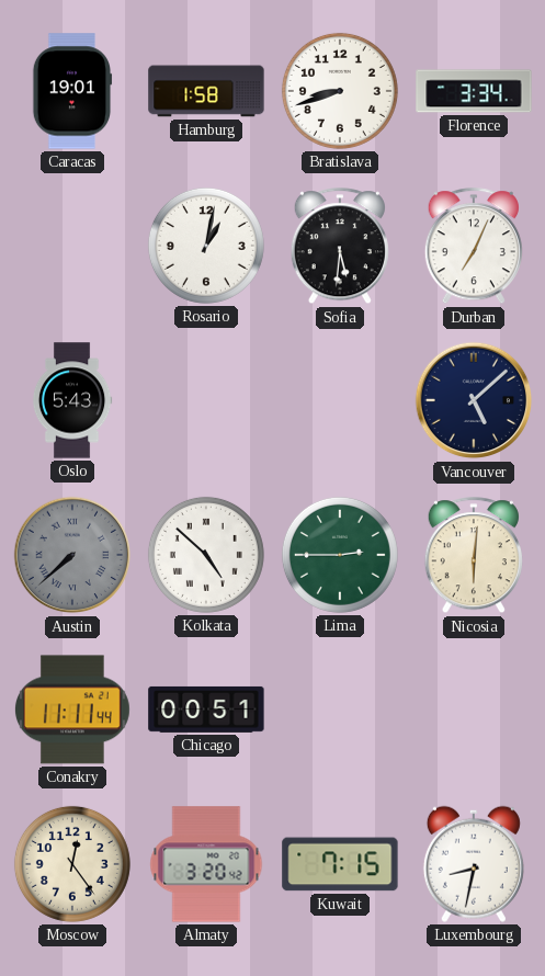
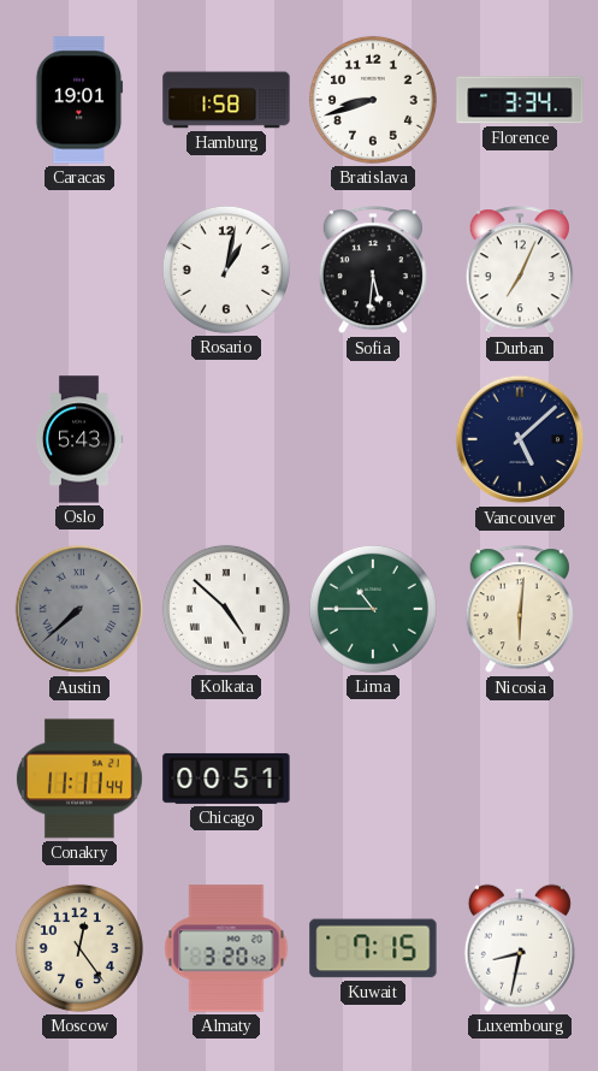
Lima: 2:45 -> 10:45
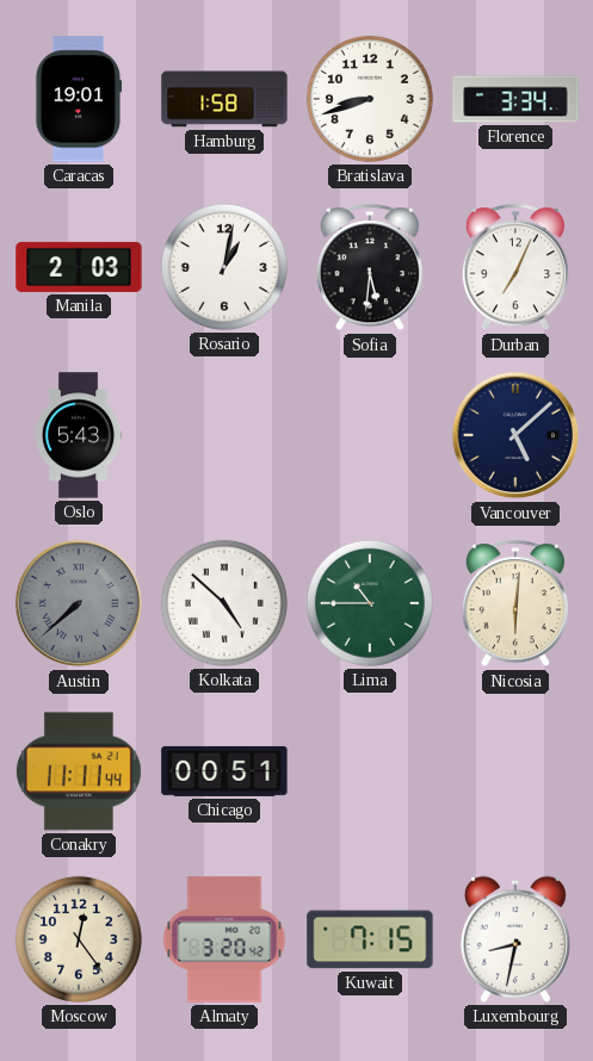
Manila: none -> 2:03
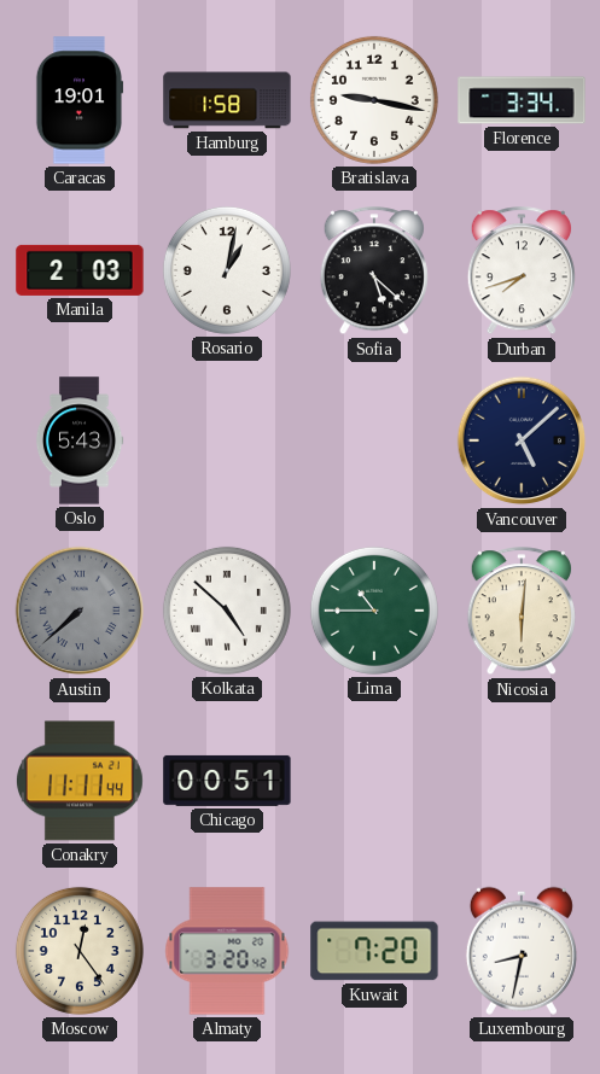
Bratislava: 8:42 -> 9:17
Sofia: 5:31 -> 5:22
Durban: 7:04 -> 7:42
Kuwait: 7:15 -> 7:20
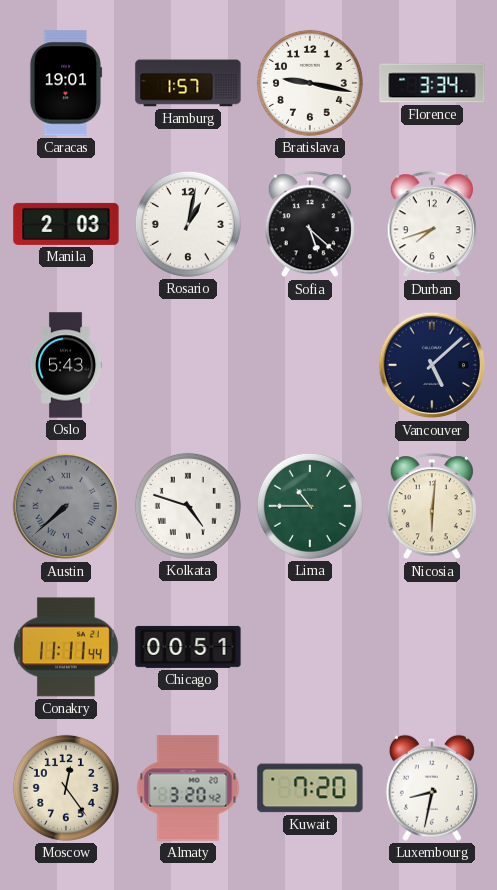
Hamburg: 1:58 -> 1:57
Kolkata: 4:52 -> 4:48
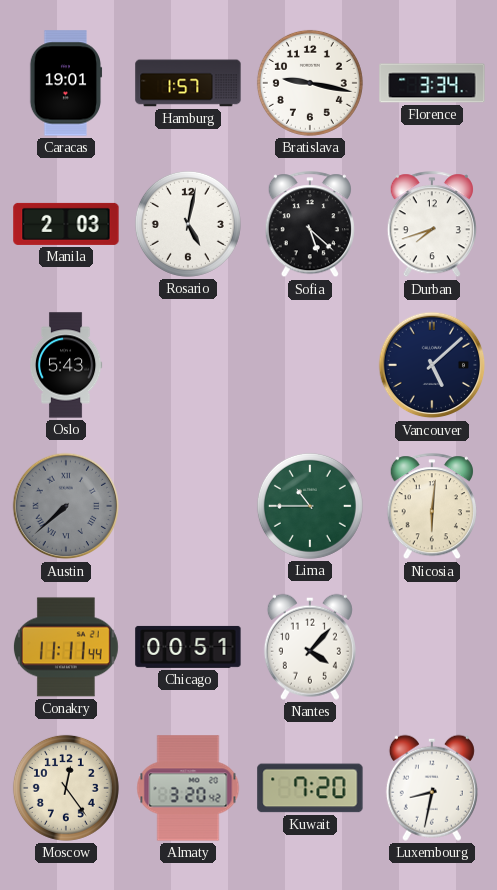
Rosario: 1:02 -> 5:02
Kolkata: 4:48 -> none
Nantes: none -> 4:07
